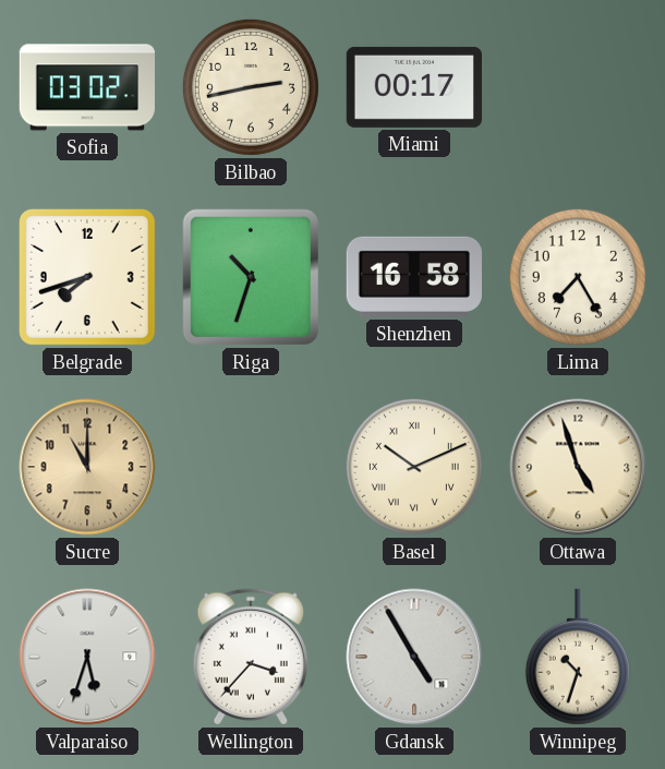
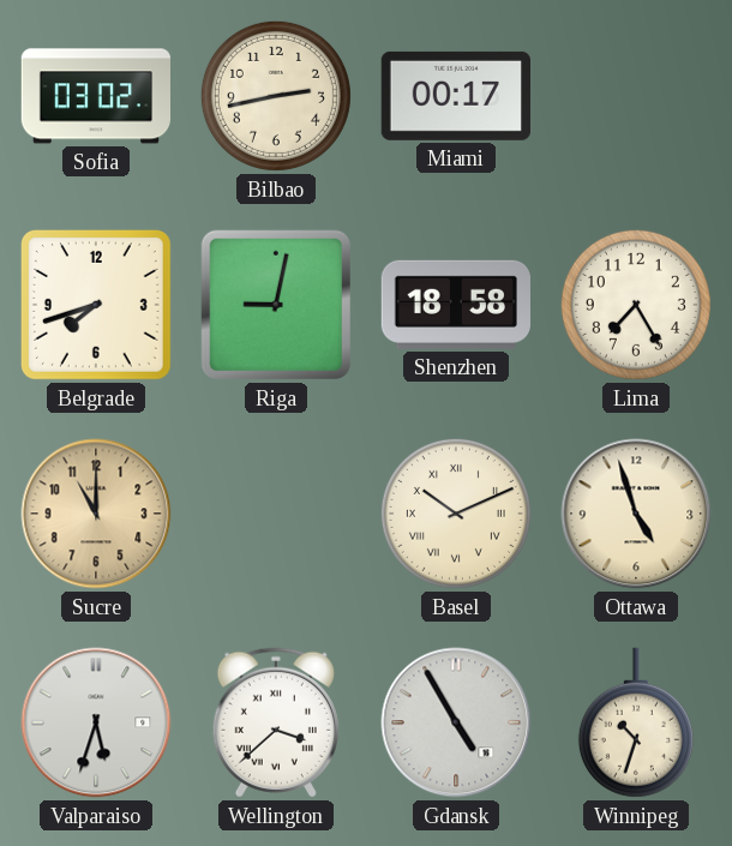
Riga: 10:33 -> 9:02
Shenzhen: 16:58 -> 18:58
Wellington: 3:37 -> 3:38
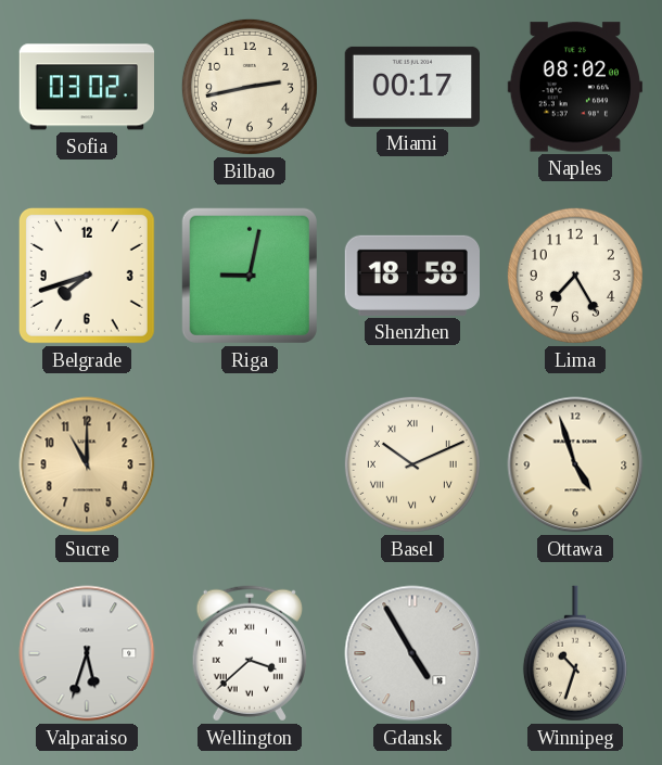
Naples: none -> 08:02
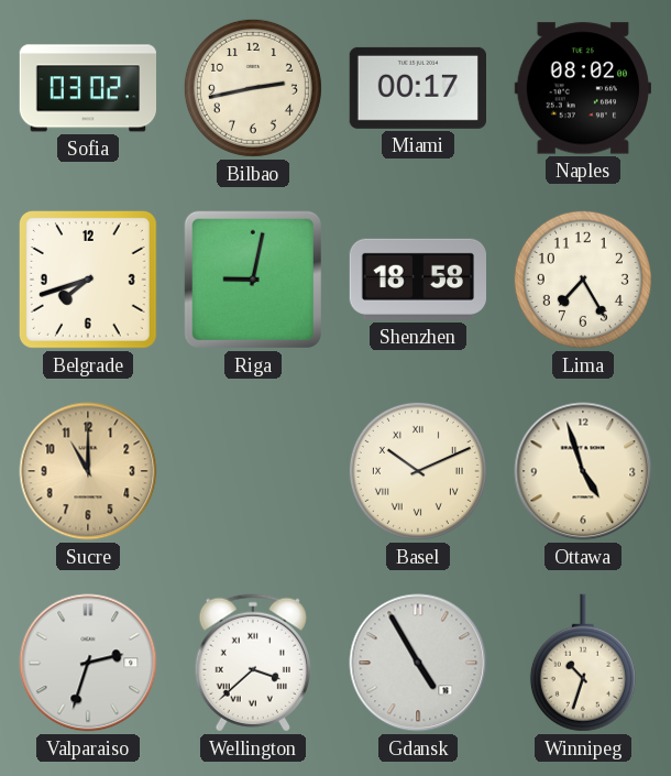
Valparaiso: 5:33 -> 2:33
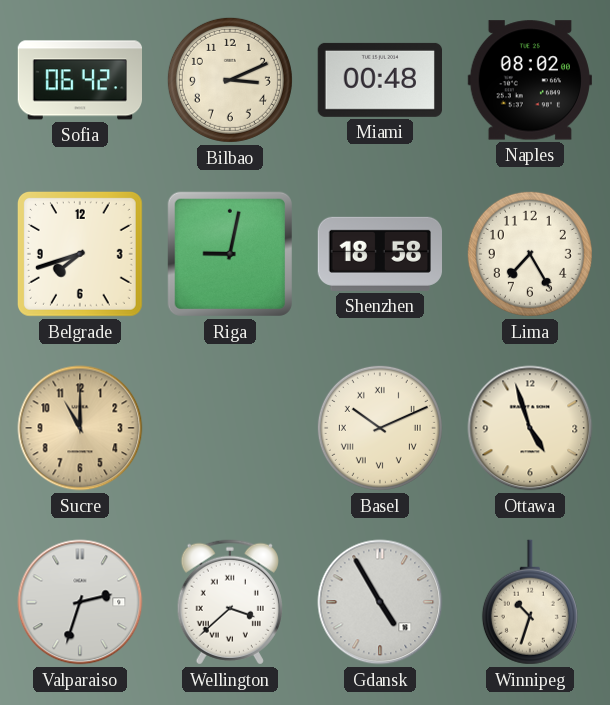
Sofia: 03:02 -> 06:42
Bilbao: 2:43 -> 3:11
Miami: 00:17 -> 00:48
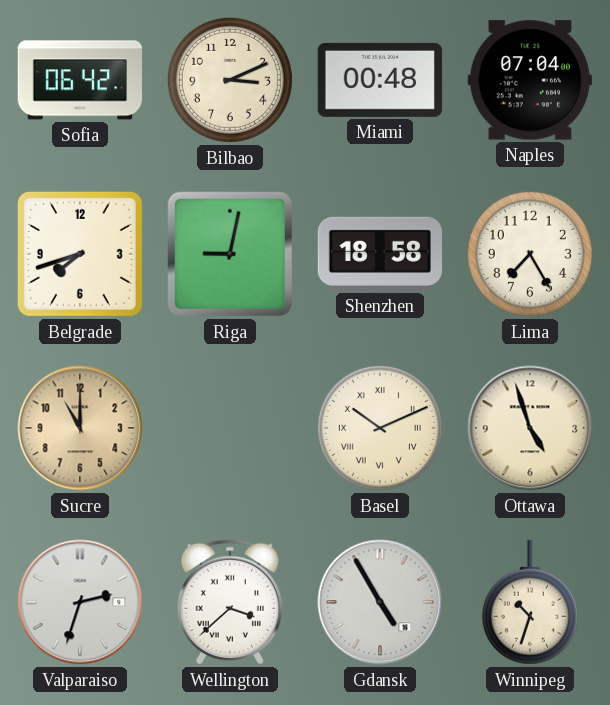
Naples: 08:02 -> 07:04
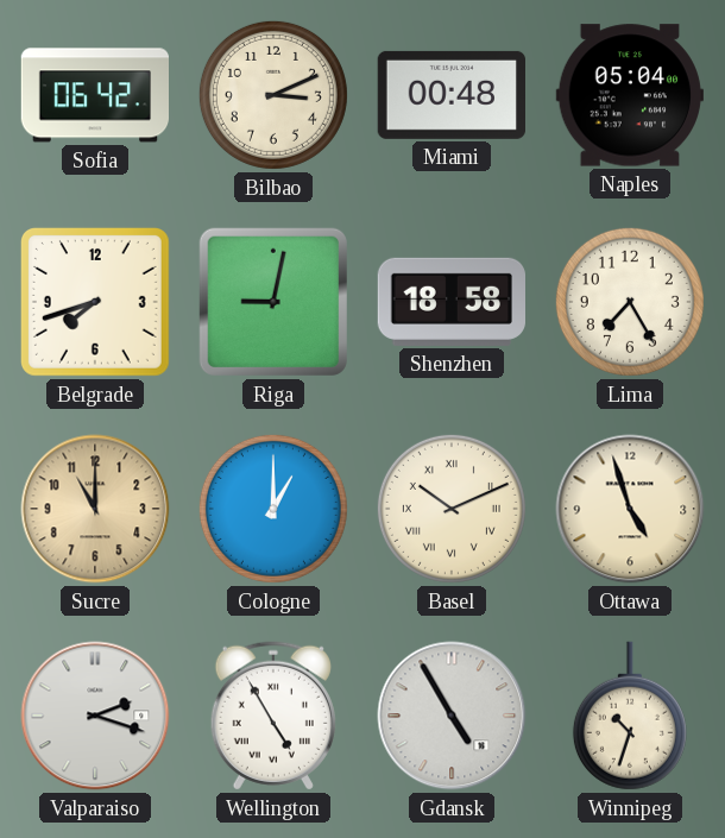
Naples: 07:04 -> 05:04
Cologne: none -> 1:00
Valparaiso: 2:33 -> 2:18
Wellington: 3:38 -> 4:55
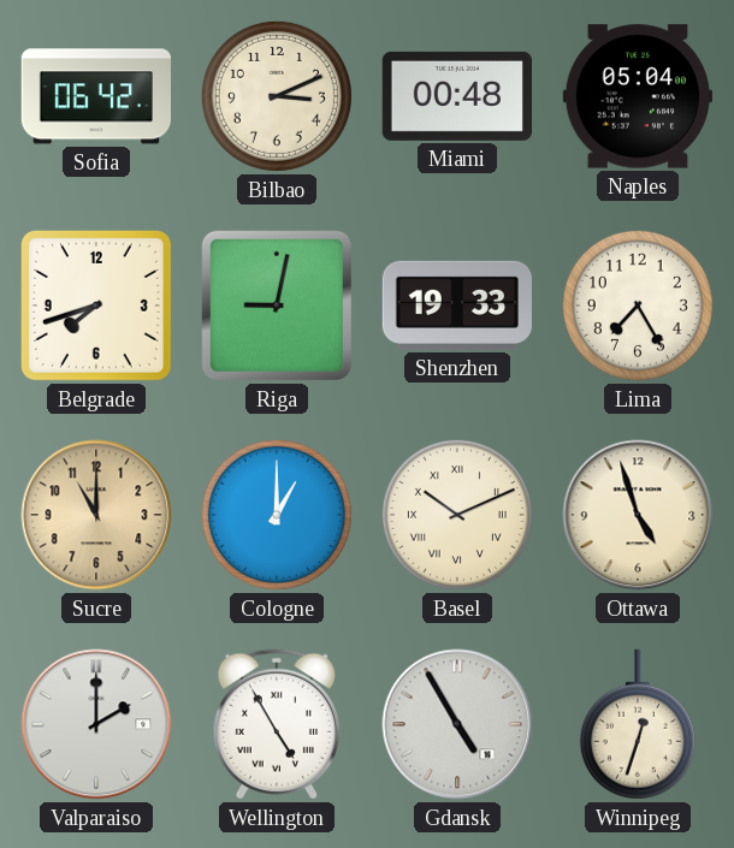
Shenzhen: 18:58 -> 19:33
Valparaiso: 2:18 -> 2:00
Winnipeg: 10:33 -> 12:33
